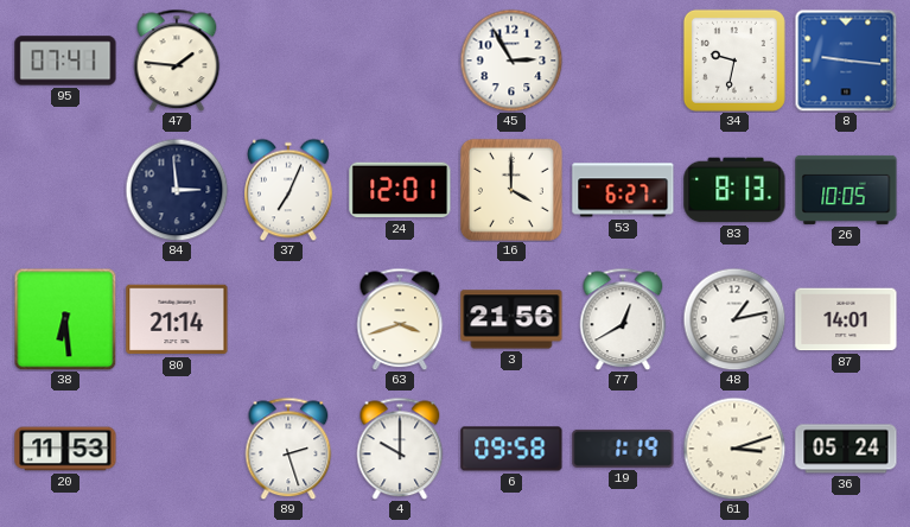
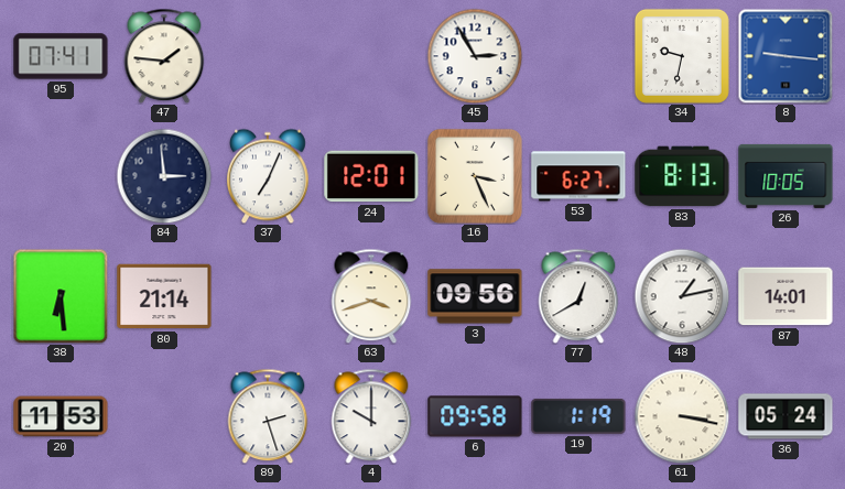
16: 4:00 -> 3:26
3: 21:56 -> 09:56
61: 3:12 -> 3:17
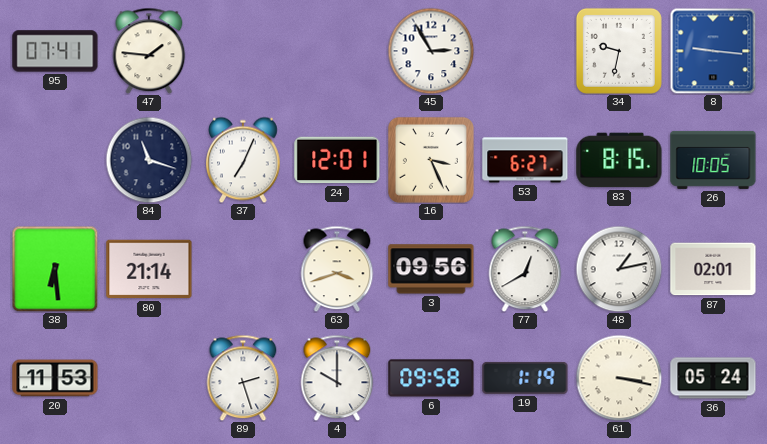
84: 2:59 -> 11:18
83: 8:13 -> 8:15
87: 14:01 -> 02:01
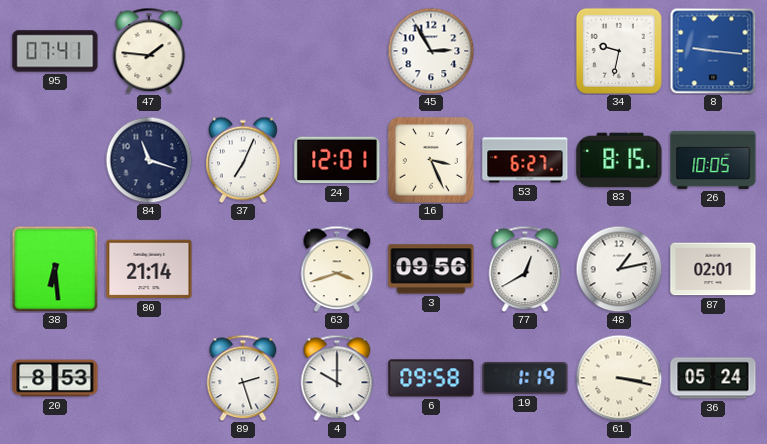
20: 11:53 -> 8:53
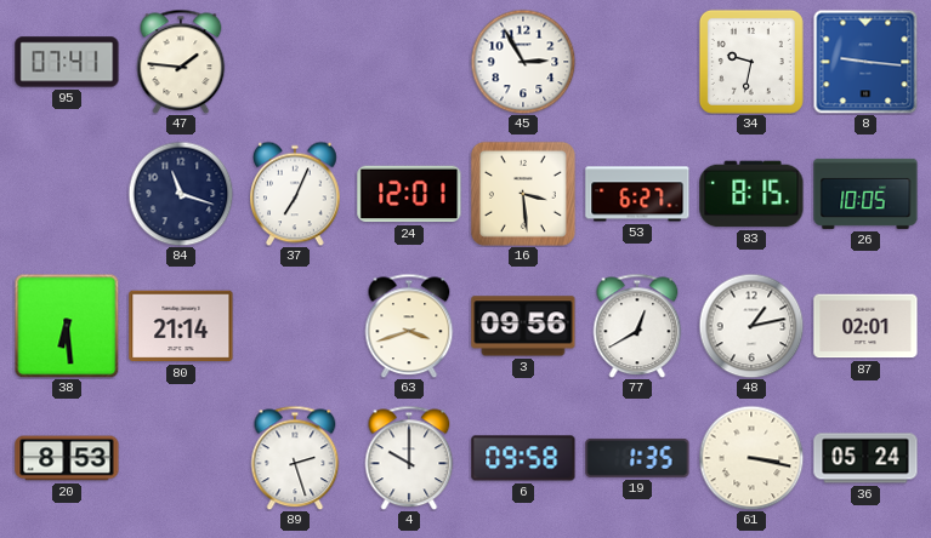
16: 3:26 -> 3:29
19: 1:19 -> 1:35
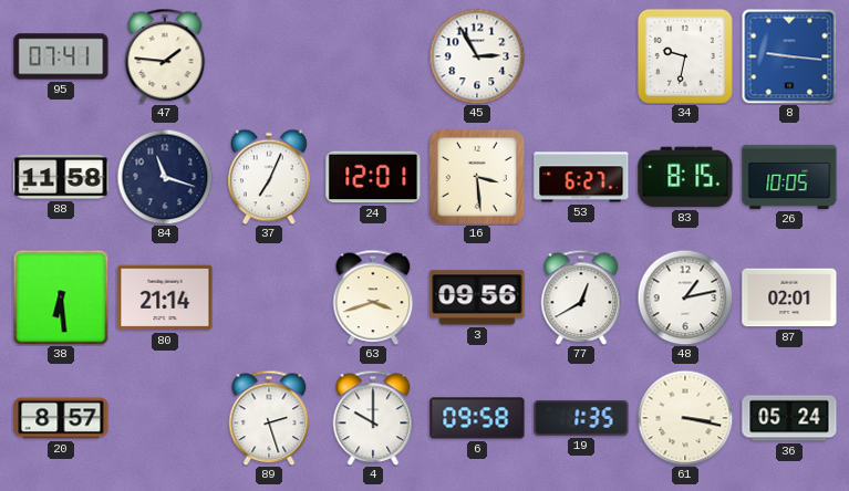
88: none -> 11:58
20: 8:53 -> 8:57
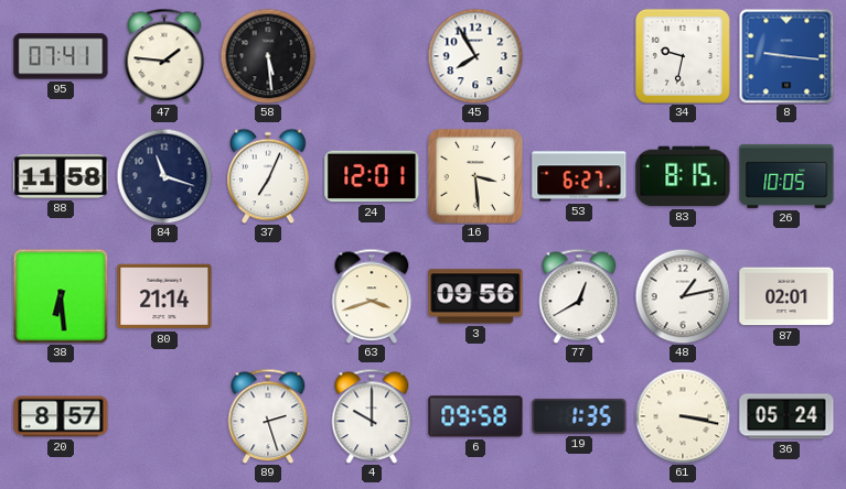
58: none -> 5:29
45: 2:55 -> 7:55
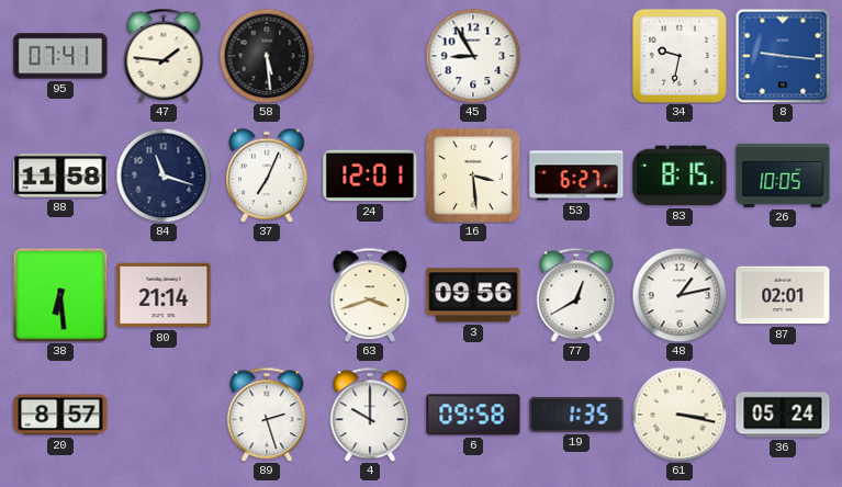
45: 7:55 -> 8:55
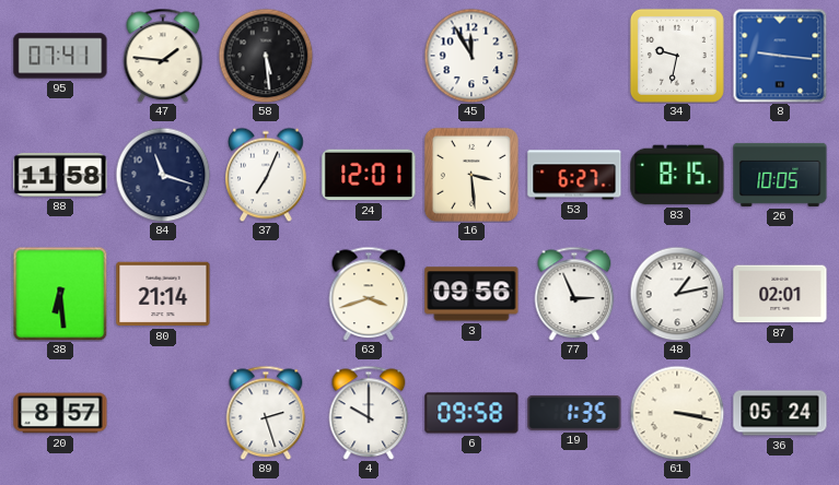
45: 8:55 -> 11:55
77: 12:40 -> 2:56
